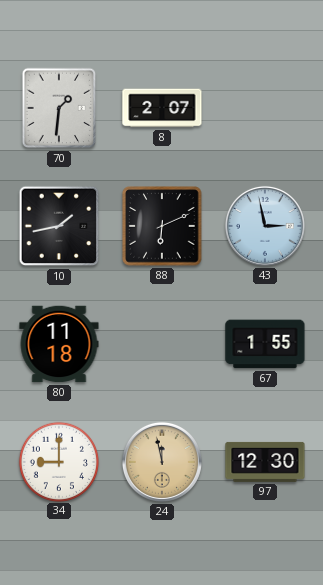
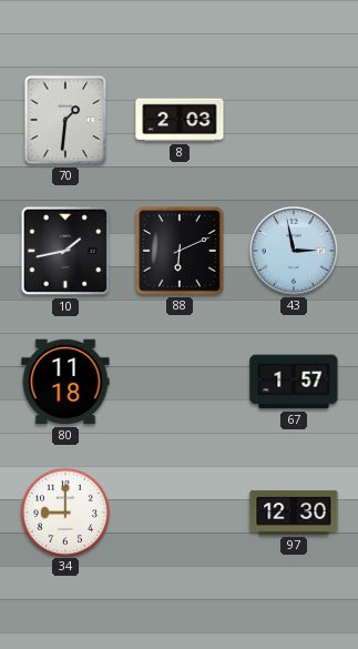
8: 2:07 -> 2:03
67: 1:55 -> 1:57
24: 11:58 -> none
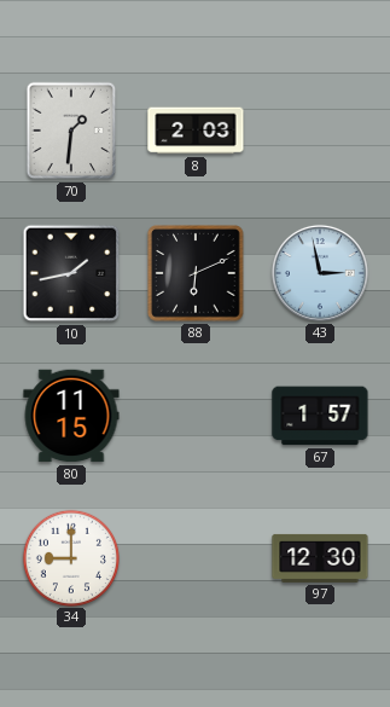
80: 11:18 -> 11:15
